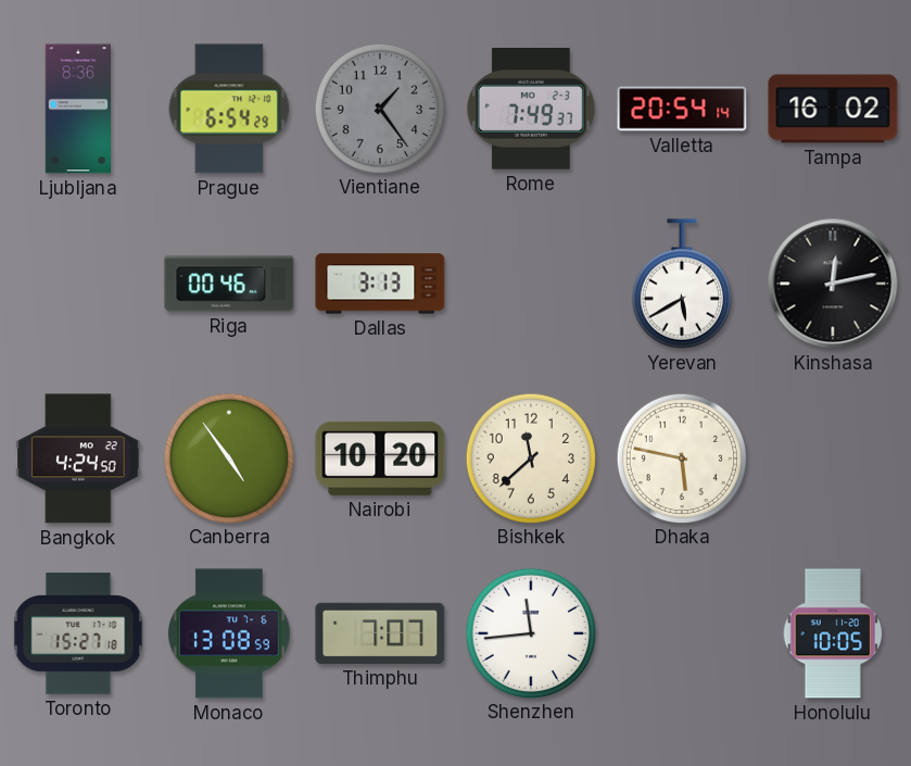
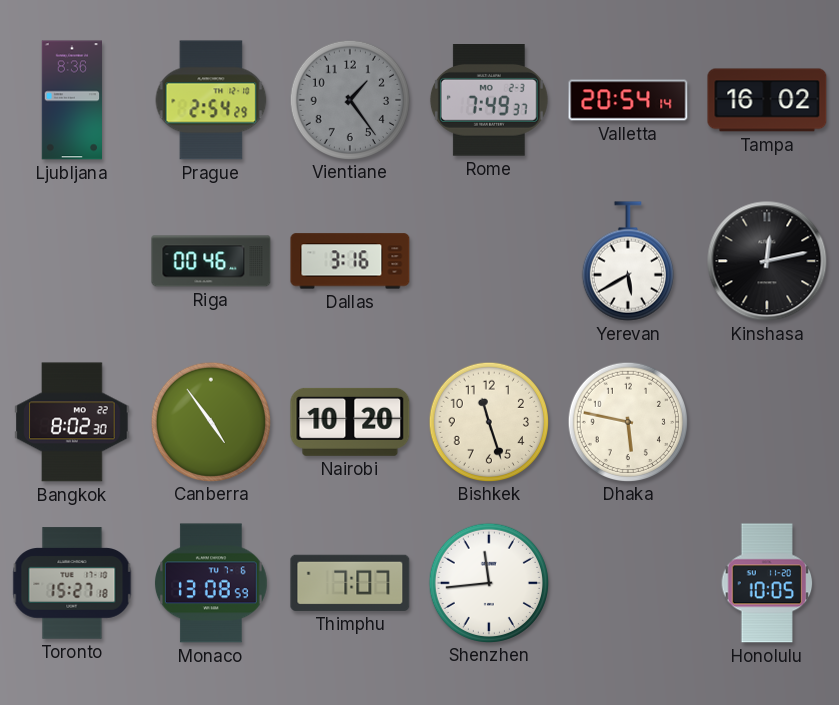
Prague: 6:54 -> 2:54
Dallas: 3:13 -> 3:16
Bangkok: 4:24 -> 8:02
Bishkek: 11:38 -> 11:27
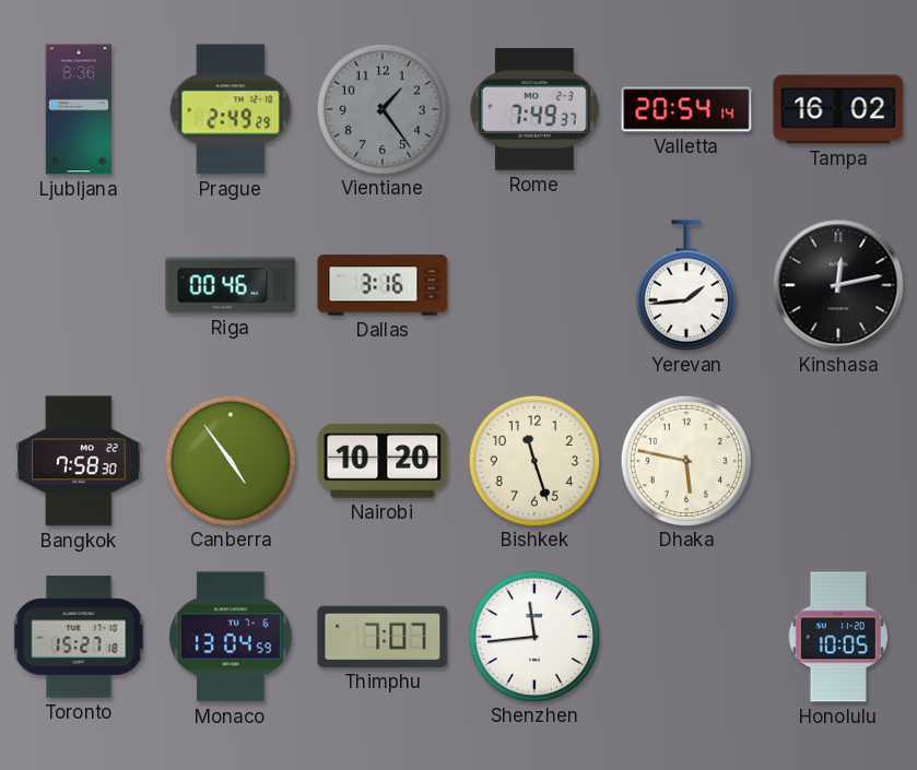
Prague: 2:54 -> 2:49
Yerevan: 5:40 -> 1:44
Bangkok: 8:02 -> 7:58
Monaco: 13:08 -> 13:04
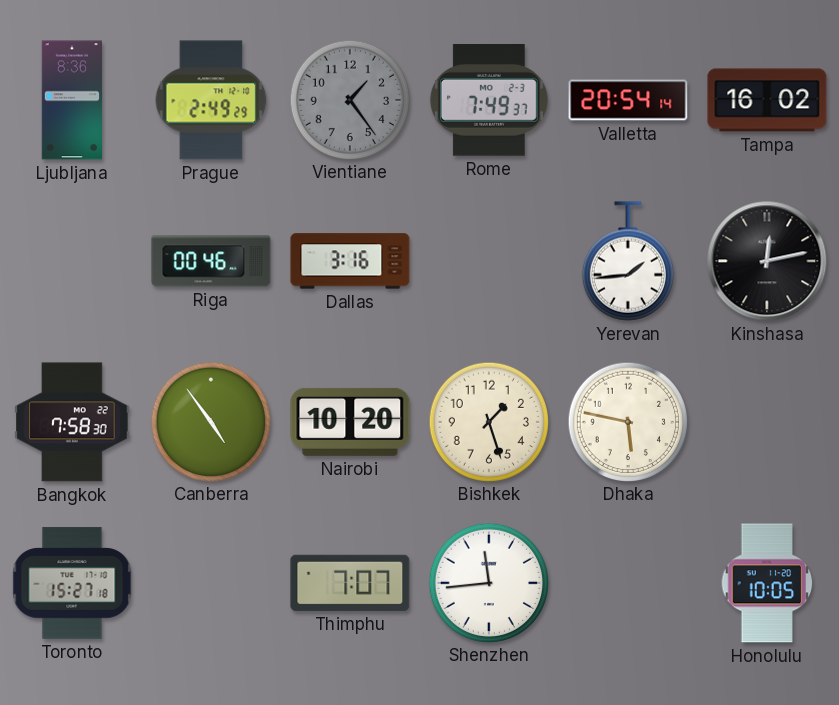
Bishkek: 11:27 -> 1:27
Monaco: 13:04 -> none
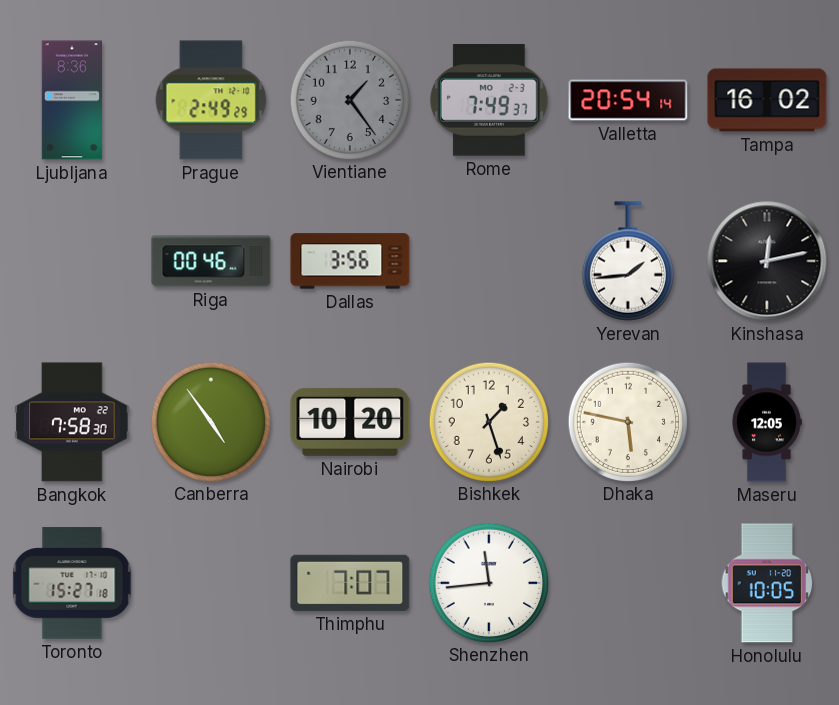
Dallas: 3:16 -> 3:56
Maseru: none -> 12:05
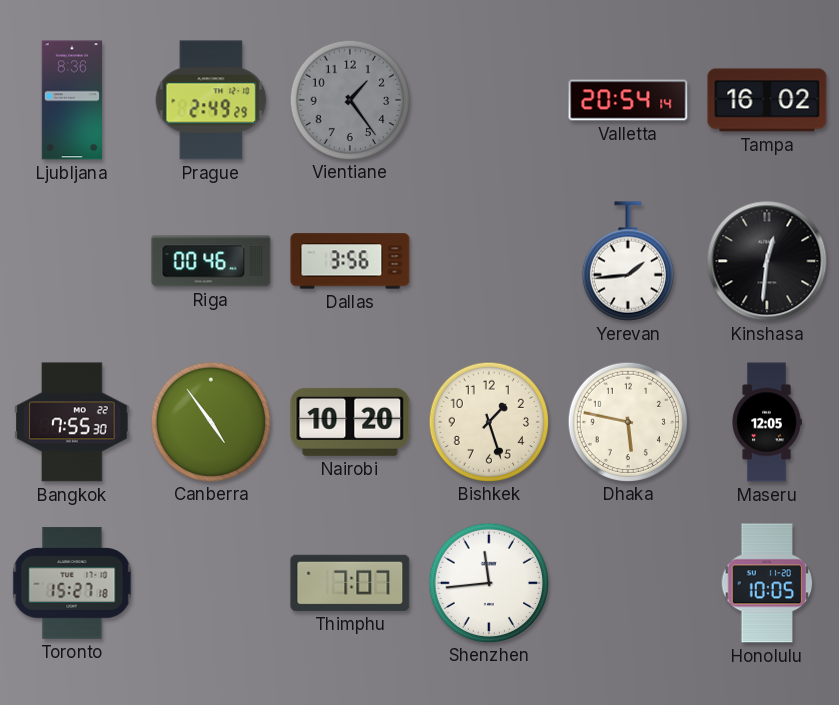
Rome: 7:49 -> none
Kinshasa: 12:13 -> 12:31
Bangkok: 7:58 -> 7:55
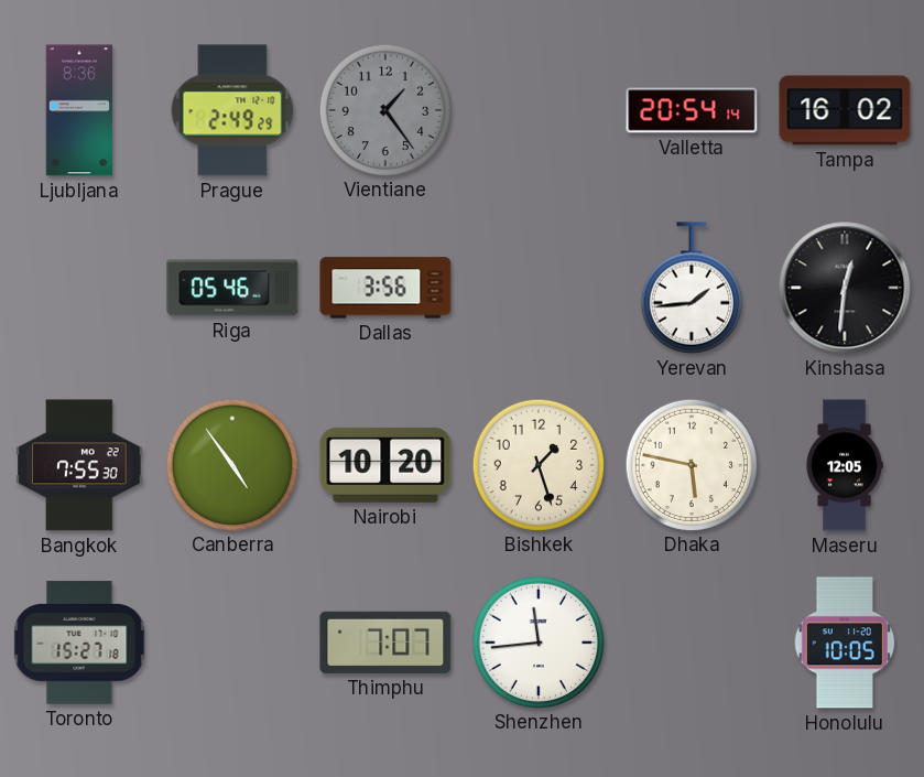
Riga: 00:46 -> 05:46
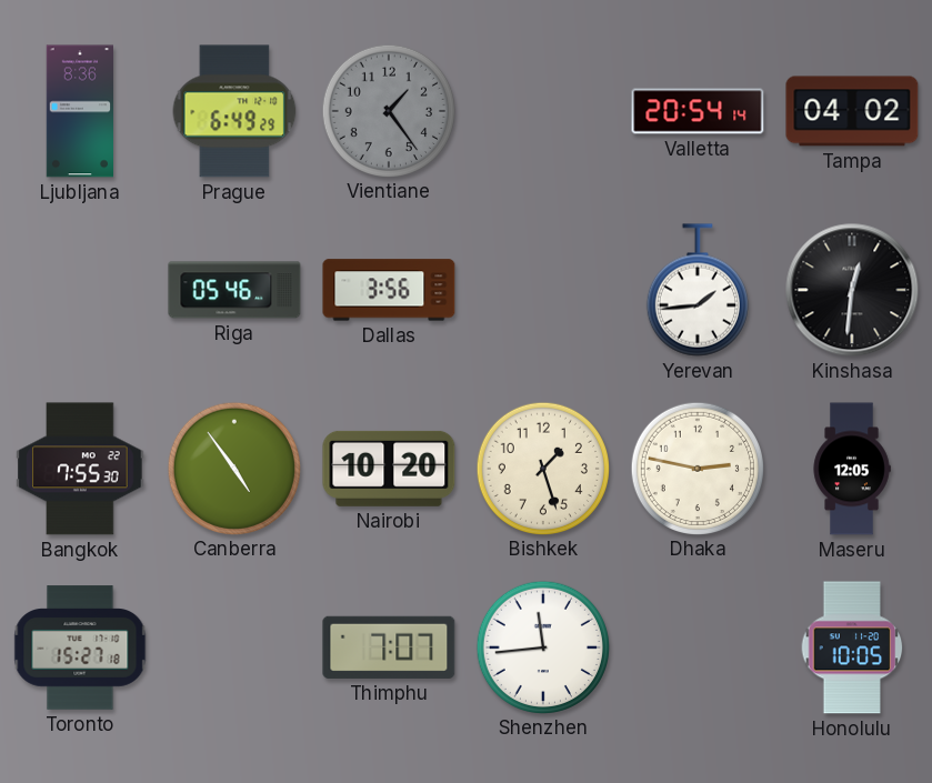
Prague: 2:49 -> 6:49
Tampa: 16:02 -> 04:02
Dhaka: 5:47 -> 2:47
